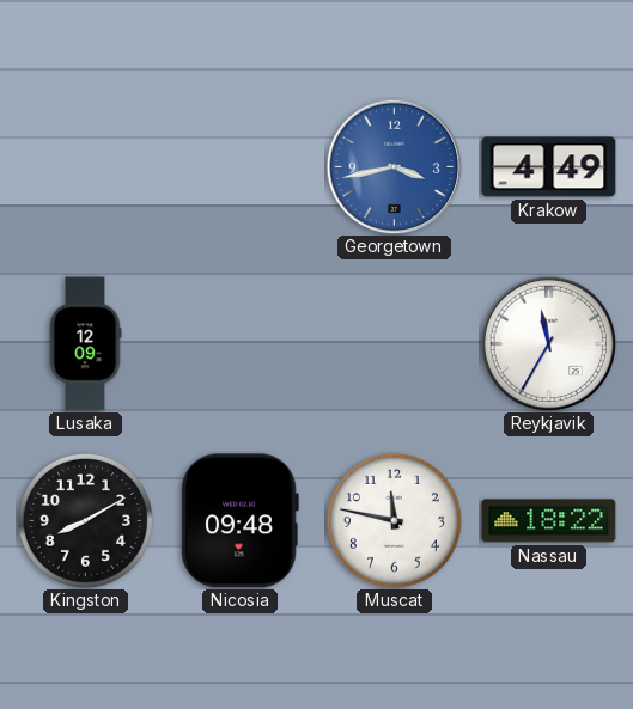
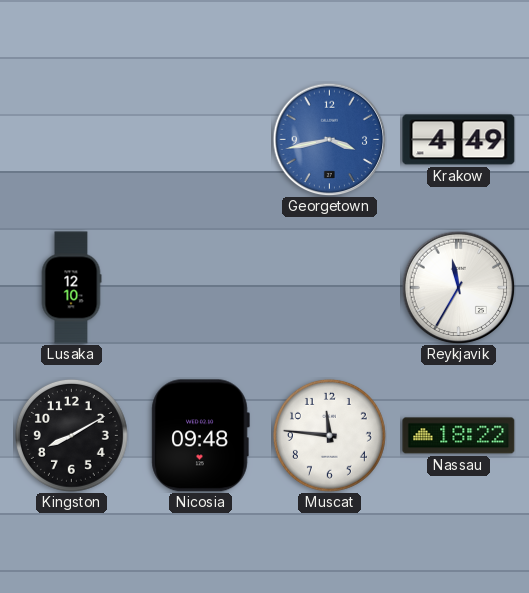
Lusaka: 12:09 -> 12:10
Muscat: 11:47 -> 11:46
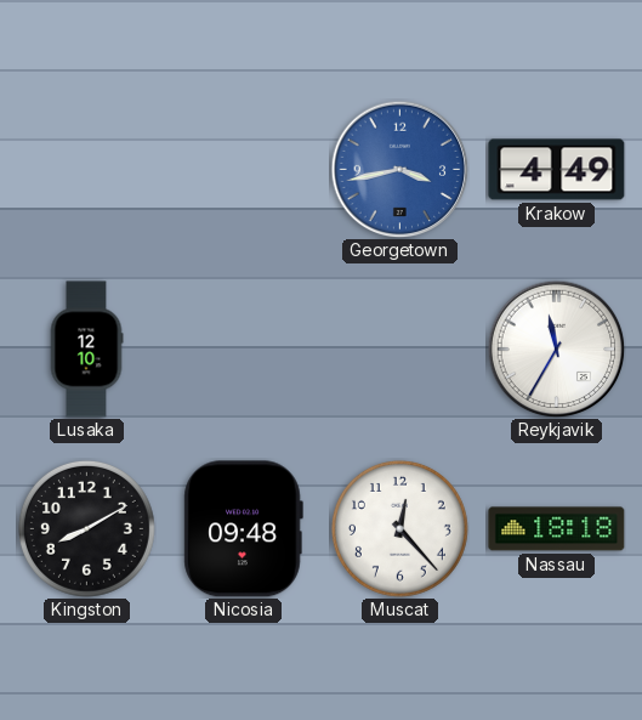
Muscat: 11:46 -> 12:23
Nassau: 18:22 -> 18:18
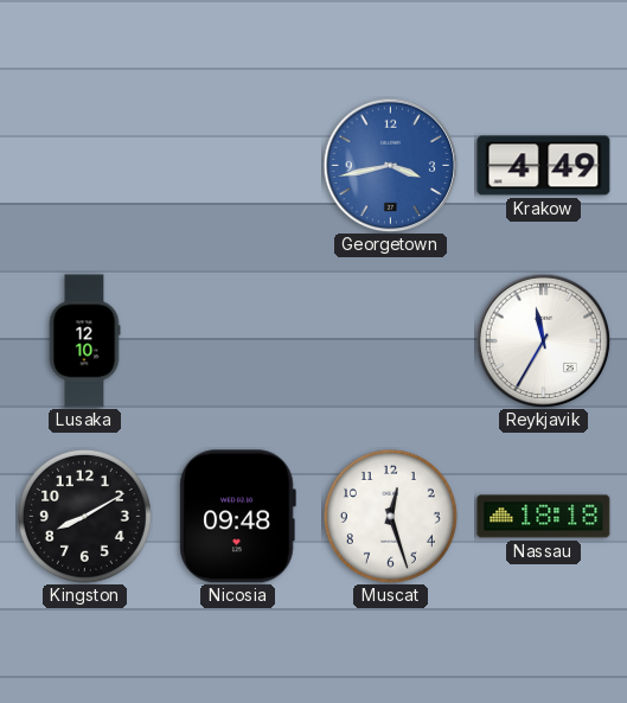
Muscat: 12:23 -> 12:27
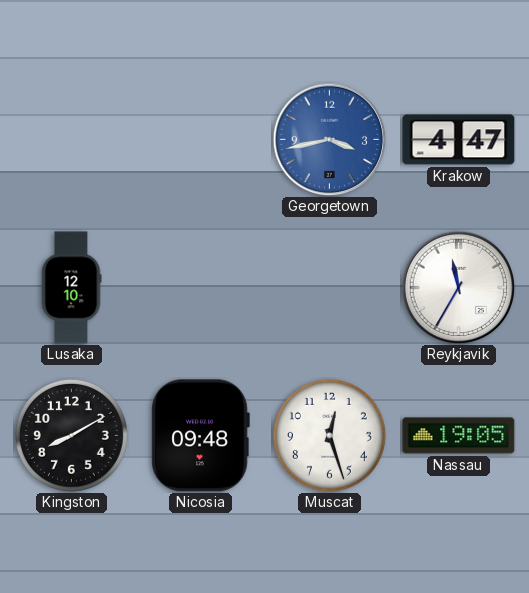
Krakow: 4:49 -> 4:47
Nassau: 18:18 -> 19:05
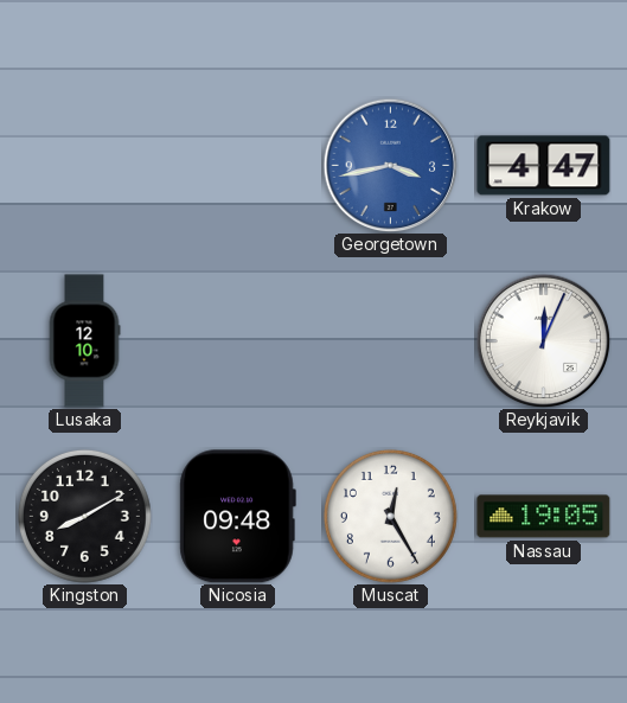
Reykjavik: 11:35 -> 12:04
Muscat: 12:27 -> 12:25
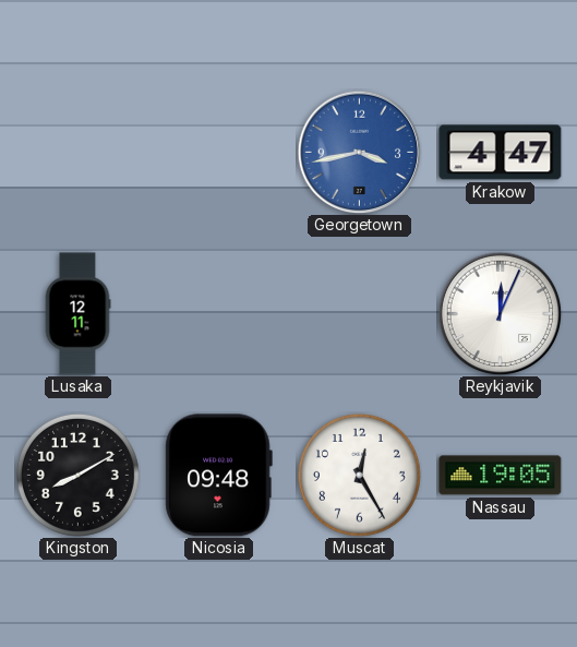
Lusaka: 12:10 -> 12:11
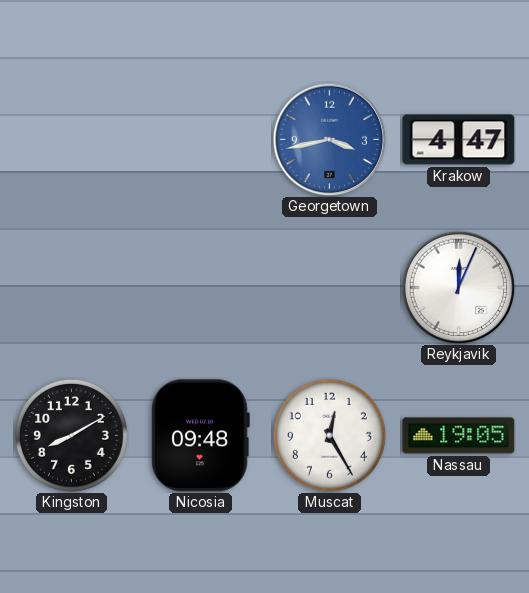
Lusaka: 12:11 -> none
